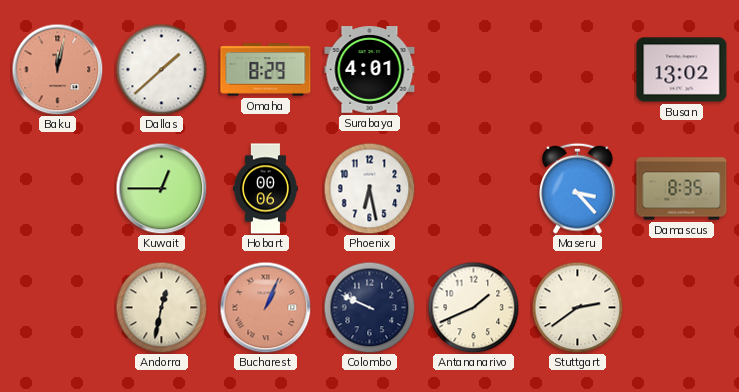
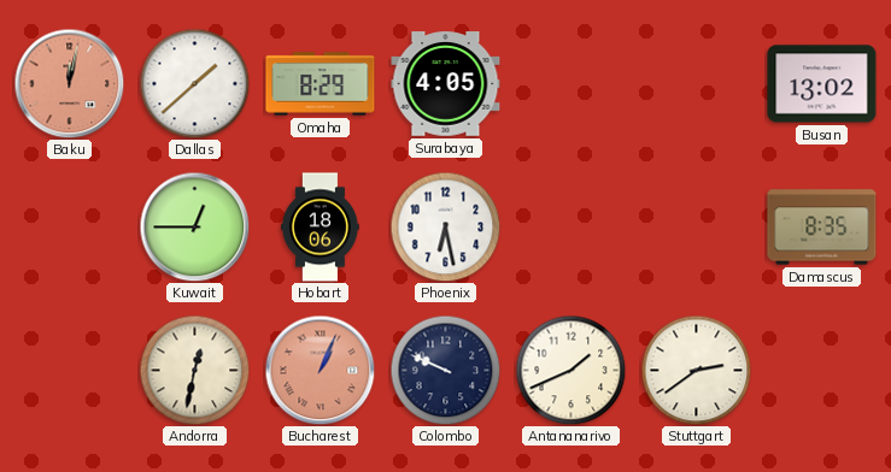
Surabaya: 4:01 -> 4:05
Hobart: 00:06 -> 18:06
Maseru: 3:23 -> none
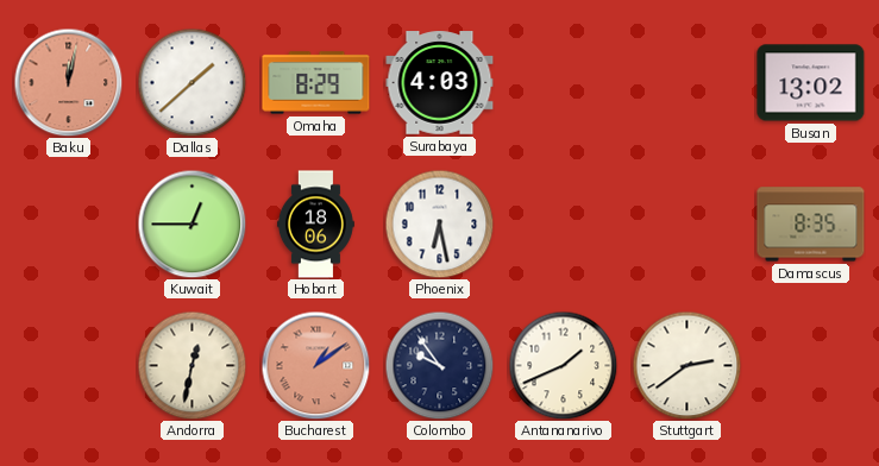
Surabaya: 4:05 -> 4:03
Bucharest: 1:04 -> 1:09
Colombo: 9:49 -> 9:54
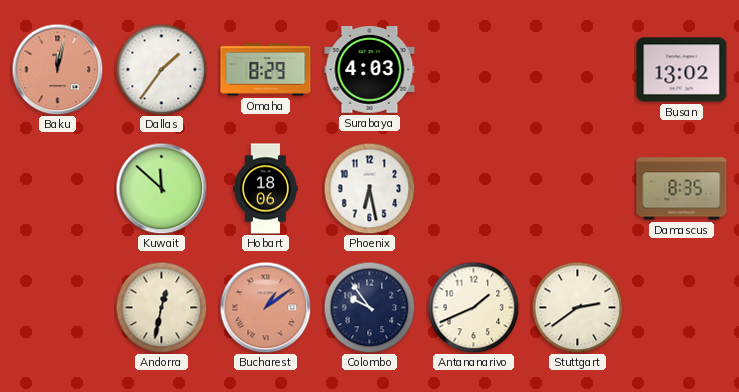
Dallas: 1:38 -> 1:36
Kuwait: 12:45 -> 11:52
